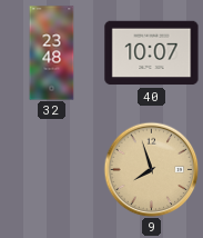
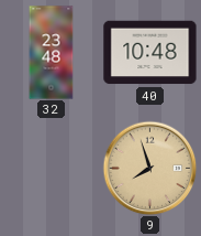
40: 10:07 -> 10:48
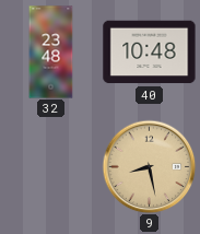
9: 7:57 -> 8:28
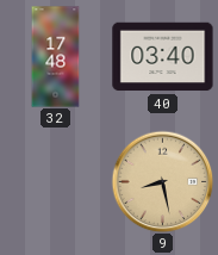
32: 23:48 -> 17:48
40: 10:48 -> 03:40
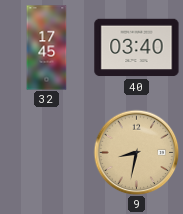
32: 17:48 -> 17:45
9: 8:28 -> 8:32
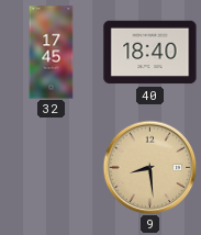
40: 03:40 -> 18:40
9: 8:32 -> 8:29
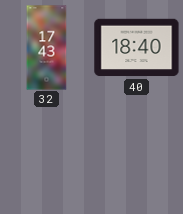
32: 17:45 -> 17:43
9: 8:29 -> none
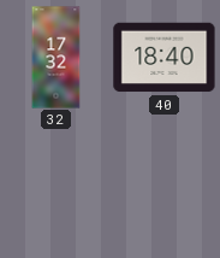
32: 17:43 -> 17:32
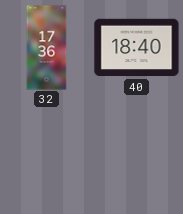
32: 17:32 -> 17:36
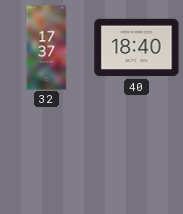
32: 17:36 -> 17:37
